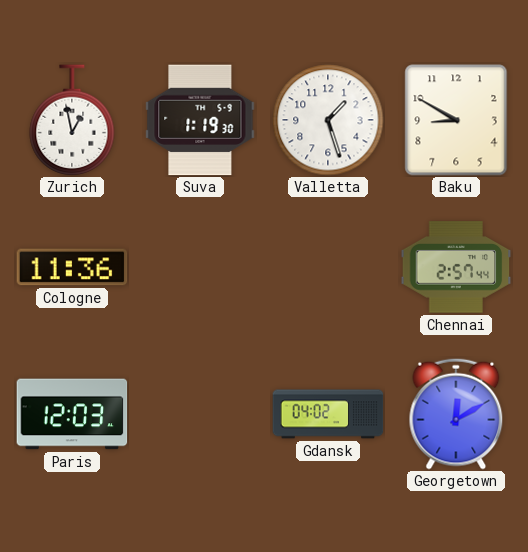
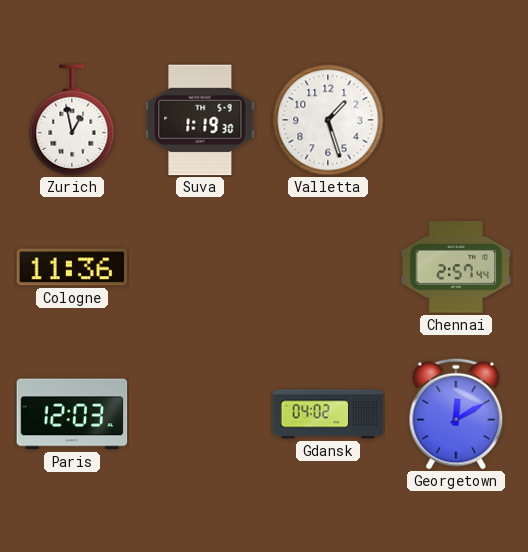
Baku: 8:50 -> none
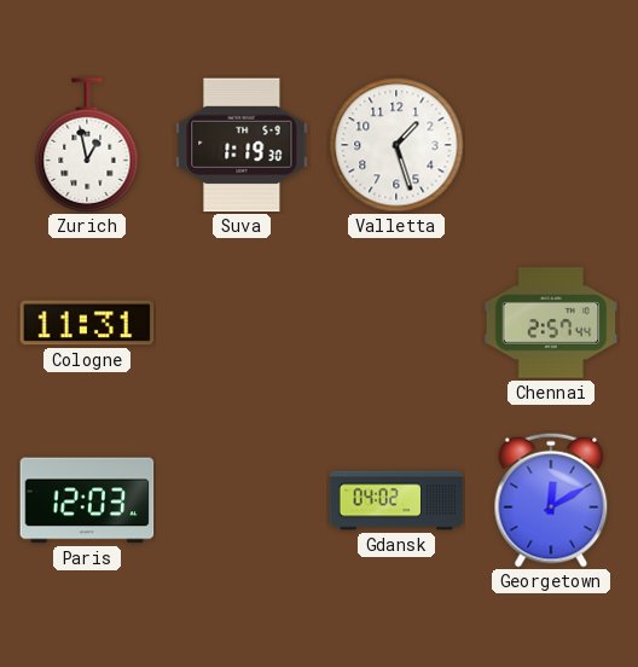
Cologne: 11:36 -> 11:31
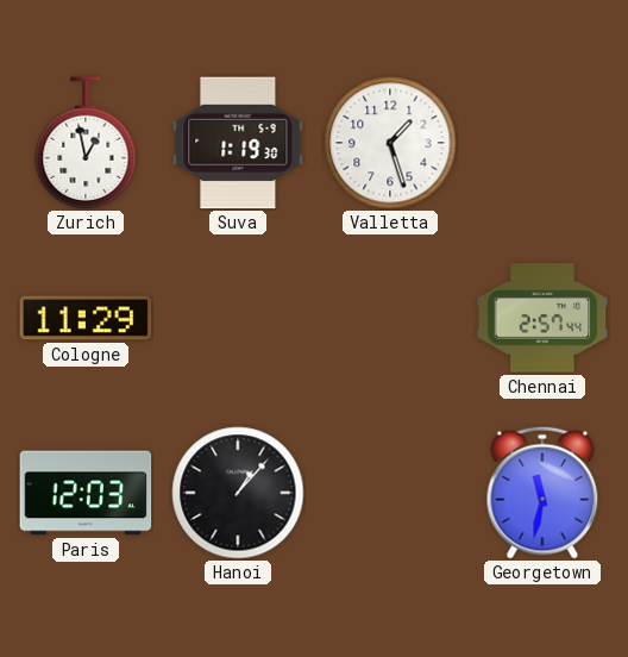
Cologne: 11:31 -> 11:29
Hanoi: none -> 1:07
Gdansk: 04:02 -> none
Georgetown: 12:10 -> 11:32
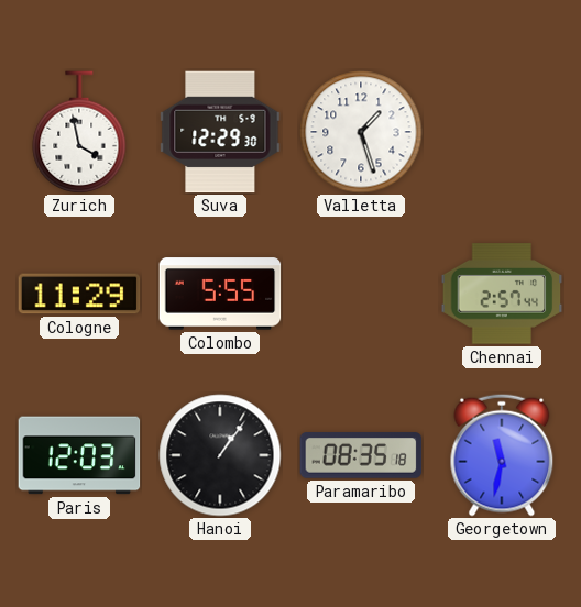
Zurich: 12:58 -> 3:58
Suva: 1:19 -> 12:29
Colombo: none -> 5:55
Hanoi: 1:07 -> 1:06
Paramaribo: none -> 08:35
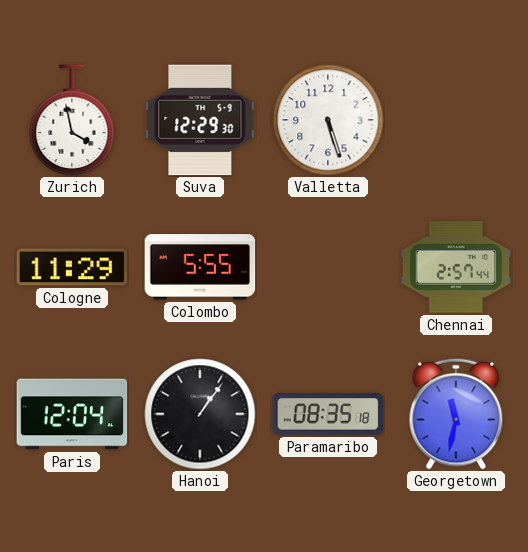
Valletta: 1:27 -> 5:27
Paris: 12:03 -> 12:04
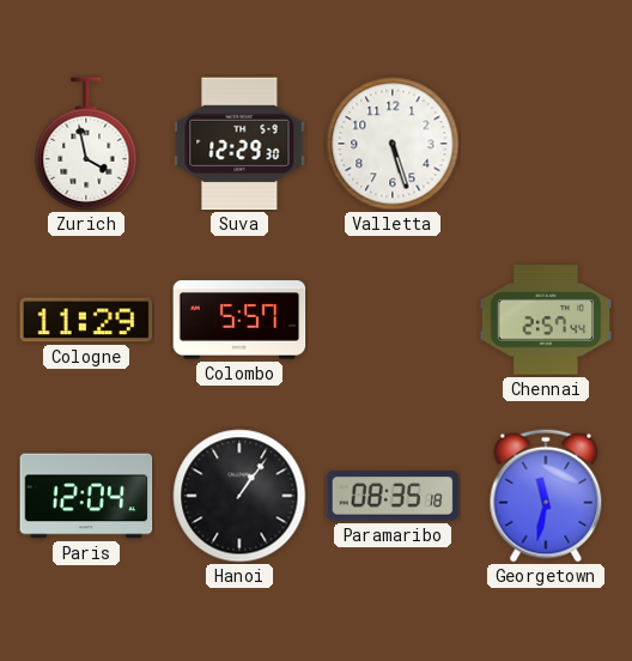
Colombo: 5:55 -> 5:57
